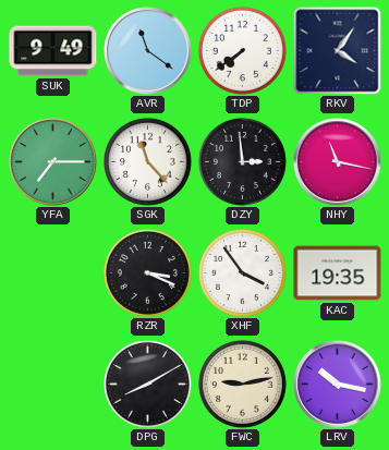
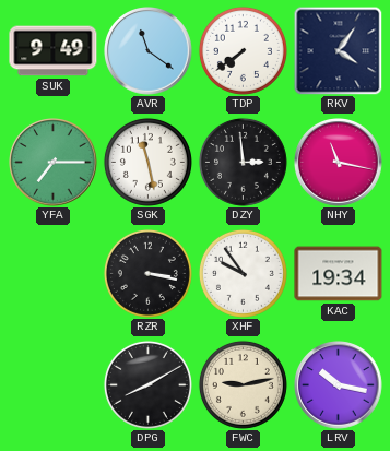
SGK: 11:23 -> 11:28
RZR: 3:19 -> 3:17
XHF: 3:54 -> 9:54
KAC: 19:35 -> 19:34
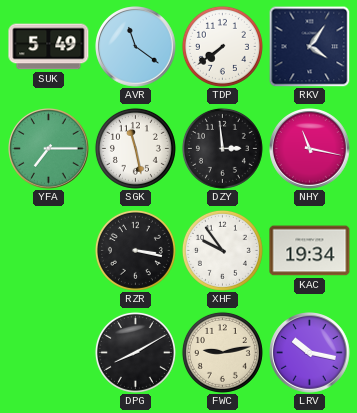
SUK: 9:49 -> 5:49
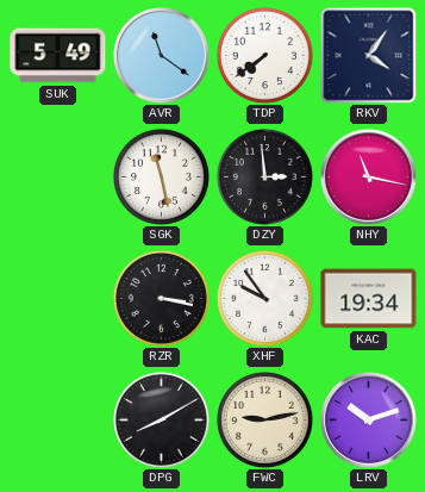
YFA: 7:15 -> none
LRV: 10:17 -> 10:12
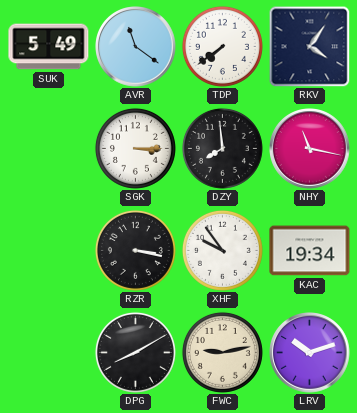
SGK: 11:28 -> 3:15
DZY: 2:59 -> 7:59
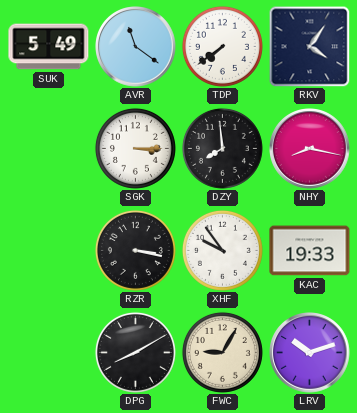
NHY: 11:17 -> 8:17
KAC: 19:34 -> 19:33
FWC: 9:13 -> 9:05
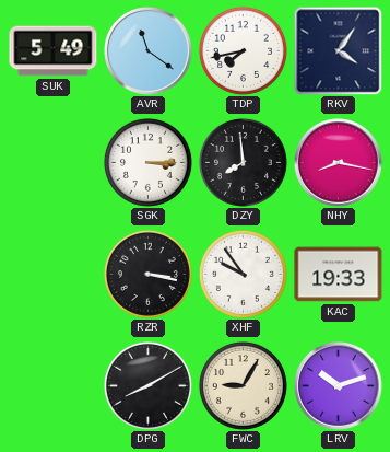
TDP: 7:39 -> 7:43
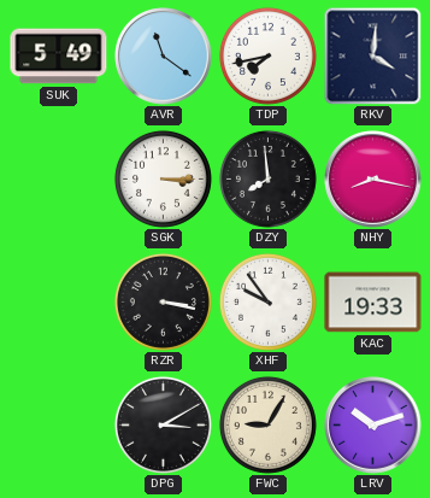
RKV: 4:06 -> 4:01
DPG: 8:10 -> 3:10
